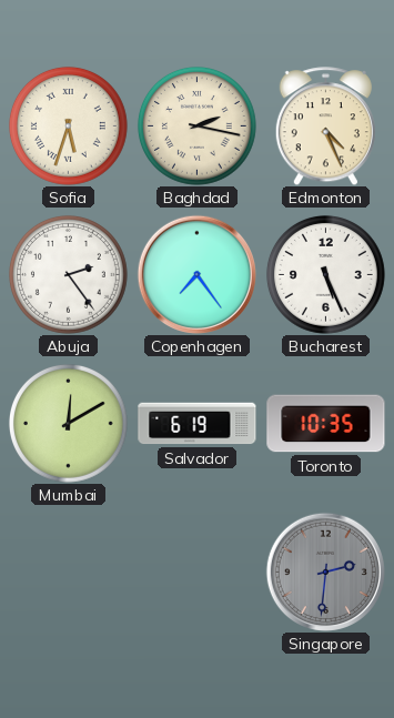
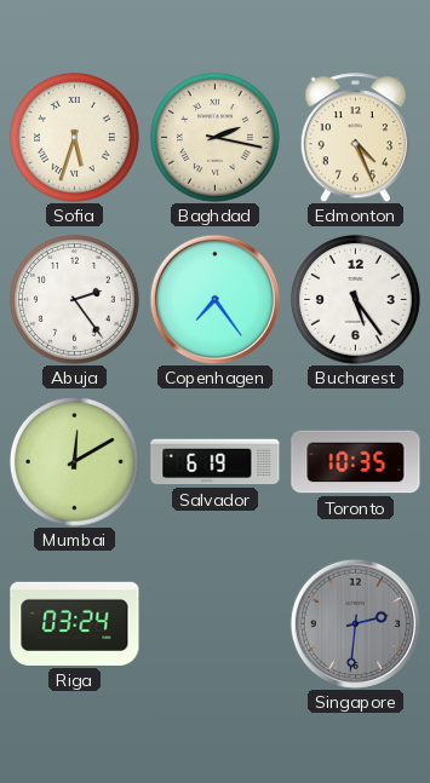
Bucharest: 5:26 -> 5:24
Riga: none -> 03:24
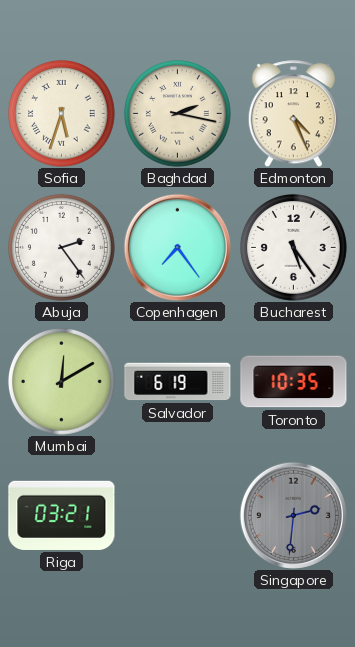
Riga: 03:24 -> 03:21
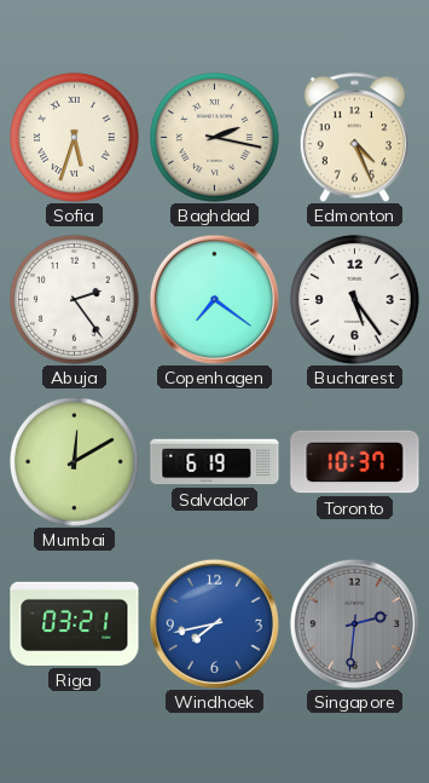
Copenhagen: 7:24 -> 7:21
Toronto: 10:35 -> 10:37
Windhoek: none -> 7:43
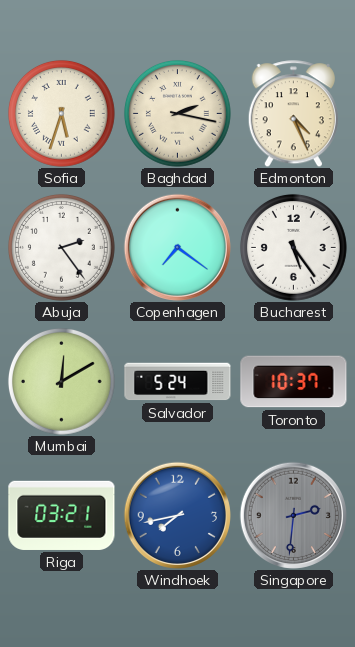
Salvador: 6:19 -> 5:24
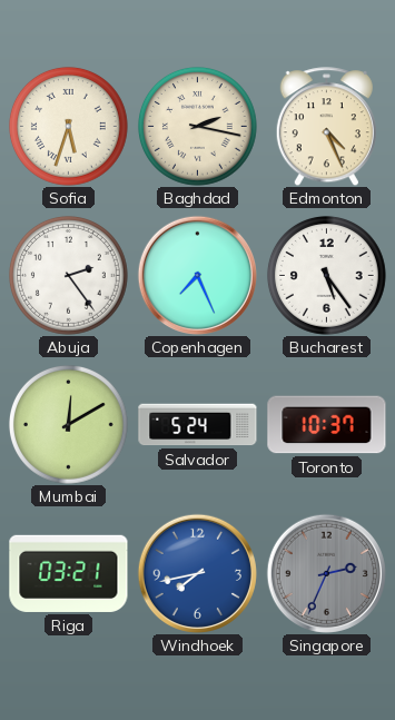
Copenhagen: 7:21 -> 7:26
Singapore: 2:31 -> 2:34
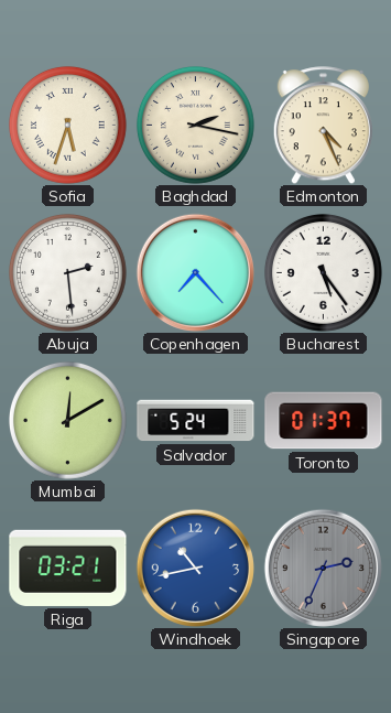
Abuja: 2:24 -> 2:29
Copenhagen: 7:26 -> 7:23
Toronto: 10:37 -> 01:37
Windhoek: 7:43 -> 10:43
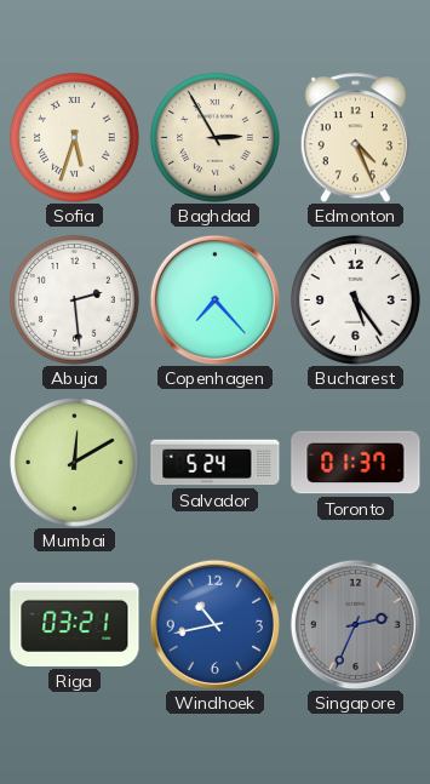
Baghdad: 2:17 -> 2:55
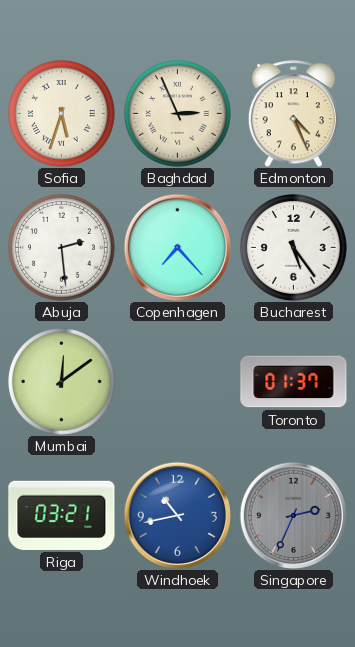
Baghdad: 2:55 -> 2:56
Mumbai: 12:10 -> 12:09
Salvador: 5:24 -> none
